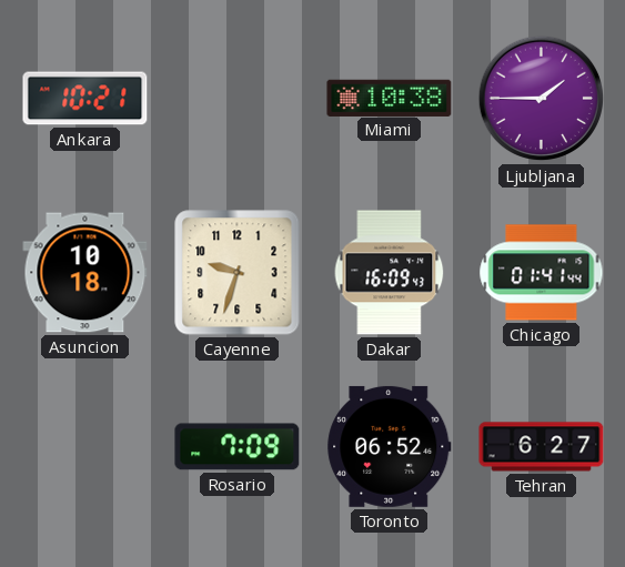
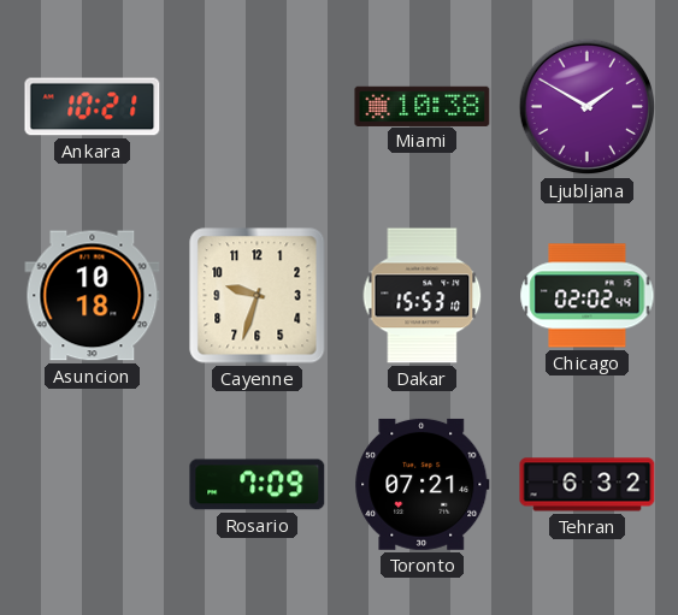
Ljubljana: 1:45 -> 1:50
Dakar: 16:09 -> 15:53
Chicago: 01:41 -> 02:02
Toronto: 06:52 -> 07:21
Tehran: 6:27 -> 6:32
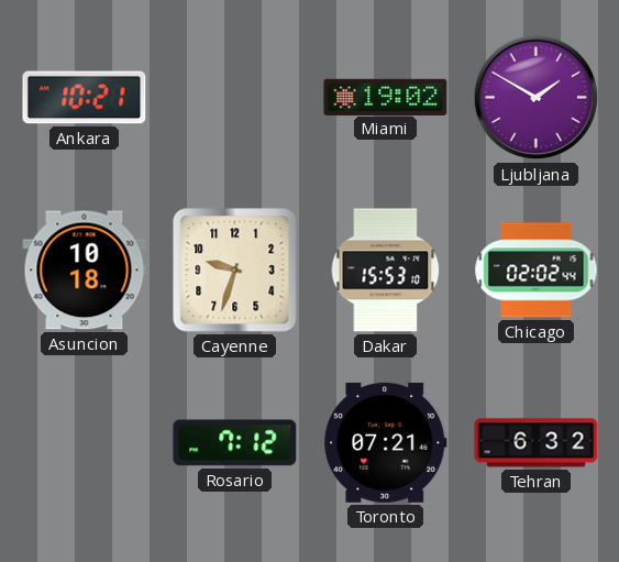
Miami: 10:38 -> 19:02
Rosario: 7:09 -> 7:12
